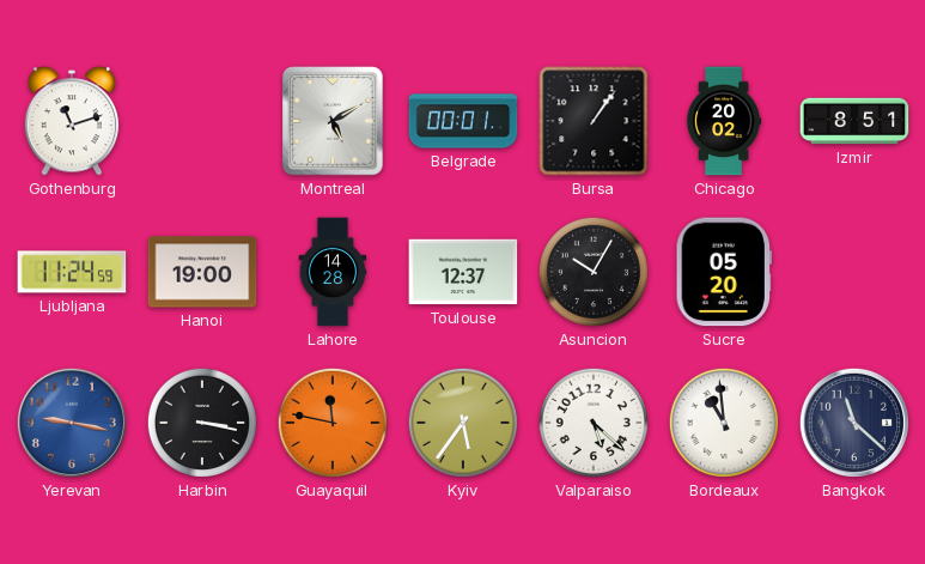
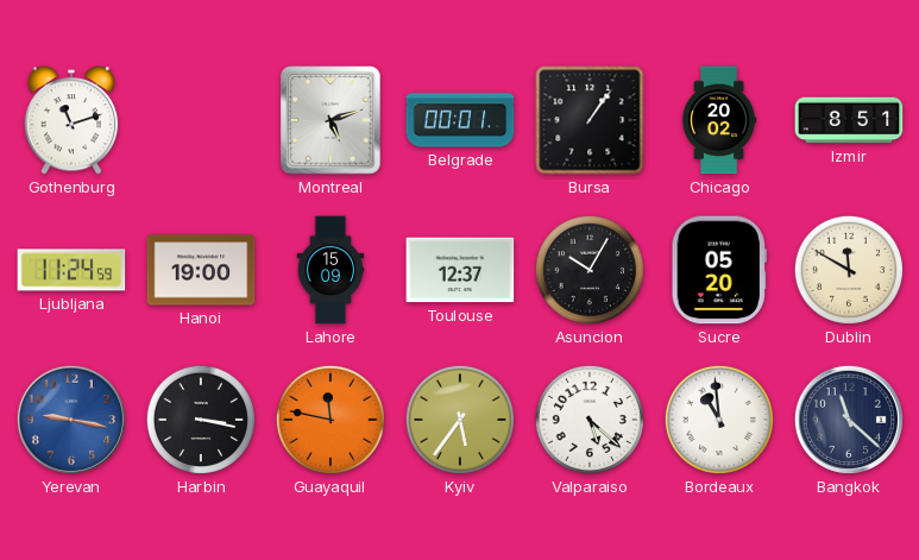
Montreal: 5:10 -> 5:12
Lahore: 14:28 -> 15:09
Dublin: none -> 11:50
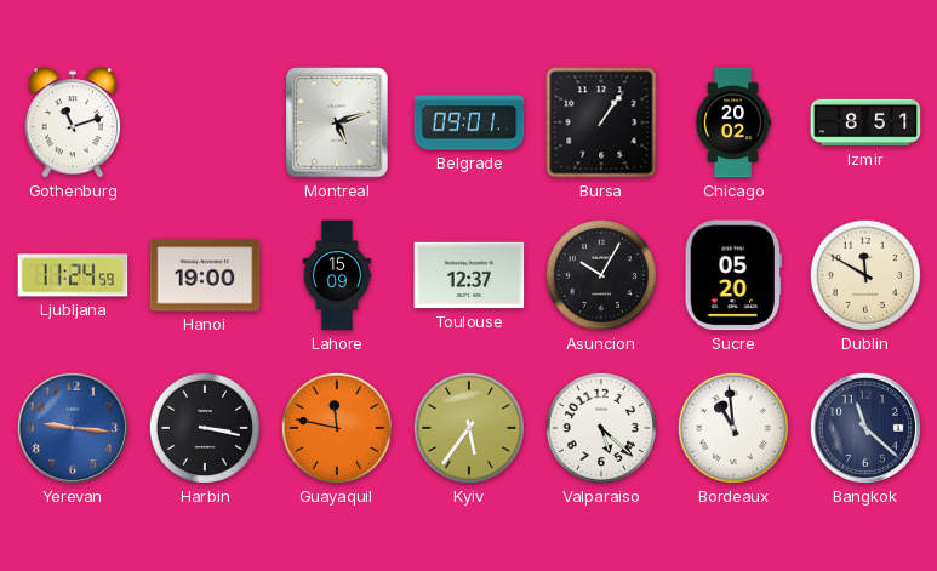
Belgrade: 00:01 -> 09:01
Yerevan: 9:17 -> 9:16
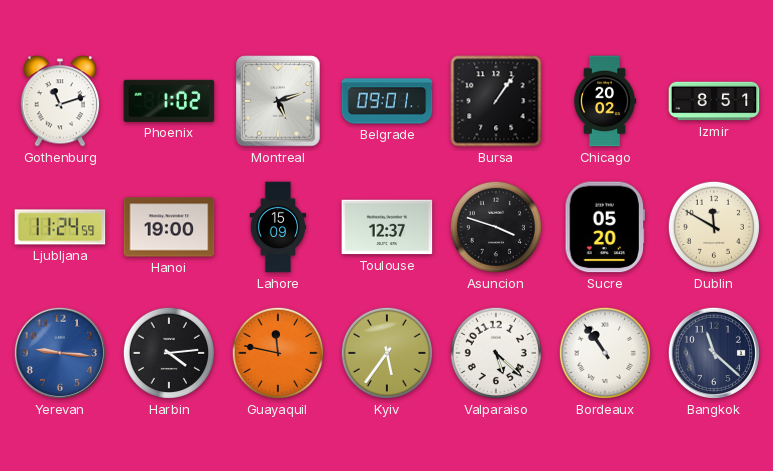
Phoenix: none -> 1:02
Asuncion: 10:05 -> 3:48
Harbin: 3:17 -> 4:14
Bordeaux: 10:59 -> 10:54
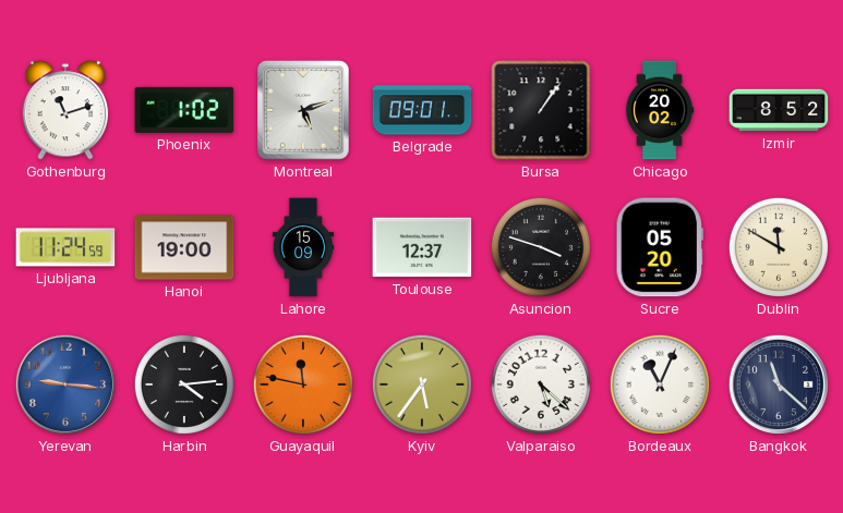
Izmir: 8:51 -> 8:52
Bordeaux: 10:54 -> 11:04
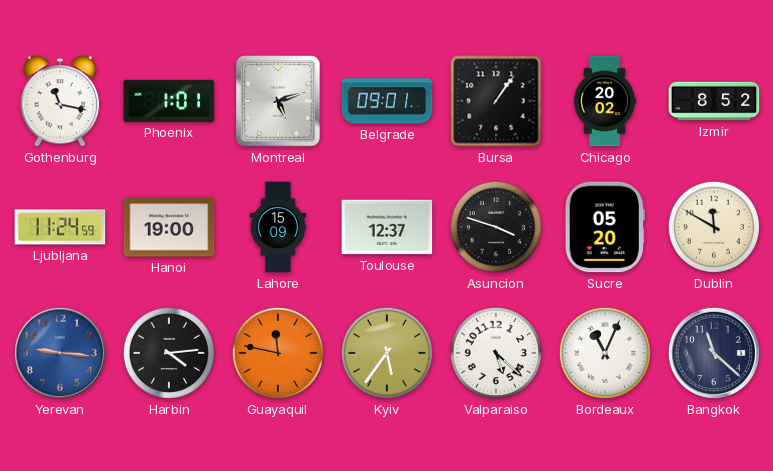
Gothenburg: 11:12 -> 11:17
Phoenix: 1:02 -> 1:01
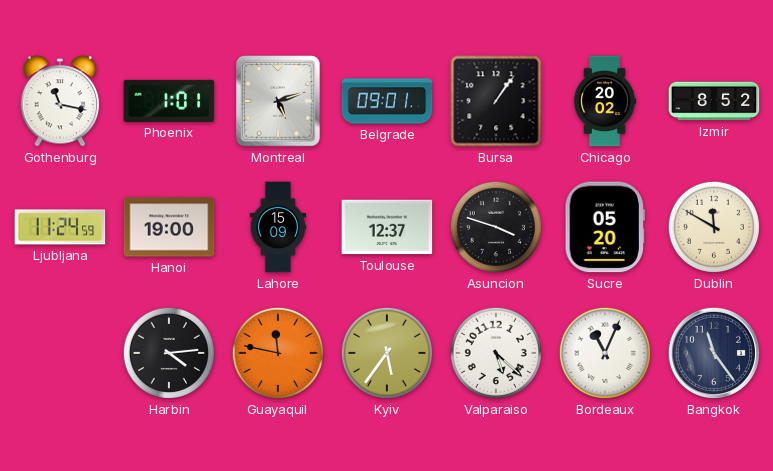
Yerevan: 9:16 -> none
Bangkok: 11:22 -> 11:24
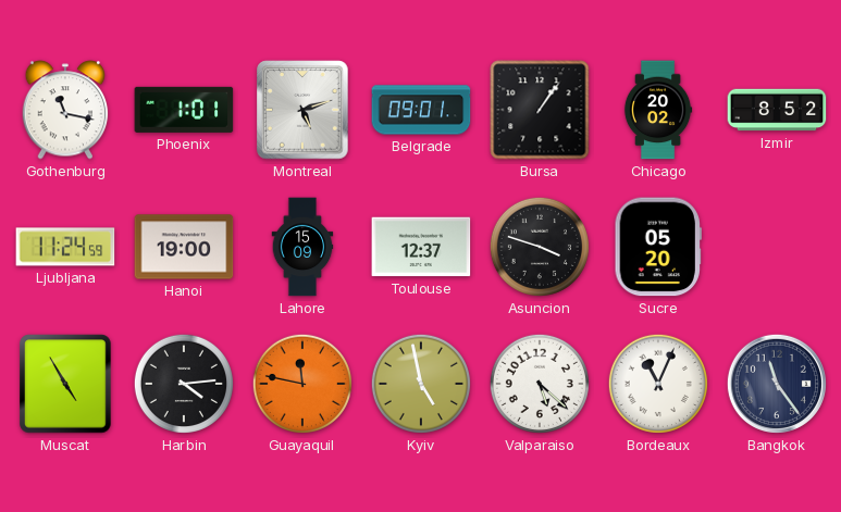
Dublin: 11:50 -> none
Muscat: none -> 4:55
Kyiv: 5:36 -> 4:58
